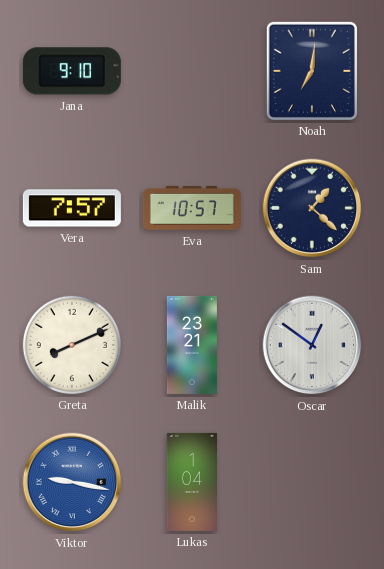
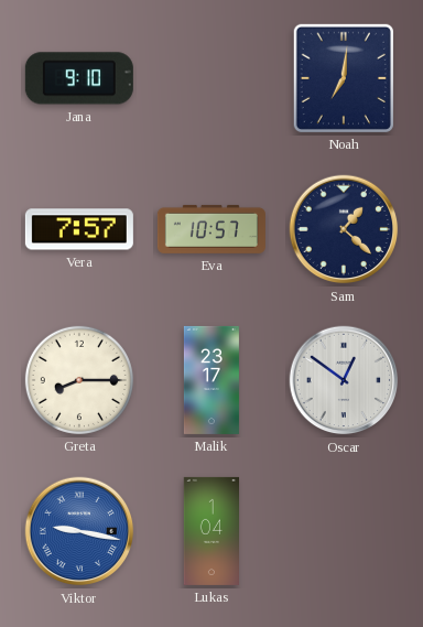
Greta: 8:11 -> 8:15
Malik: 23:21 -> 23:17
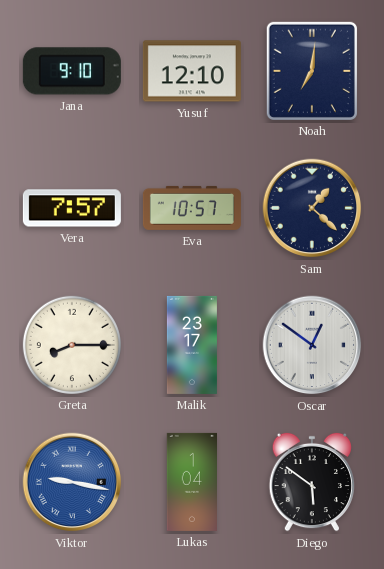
Yusuf: none -> 12:10
Diego: none -> 5:51
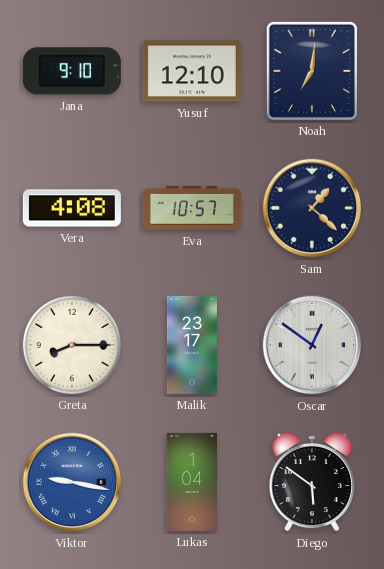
Vera: 7:57 -> 4:08
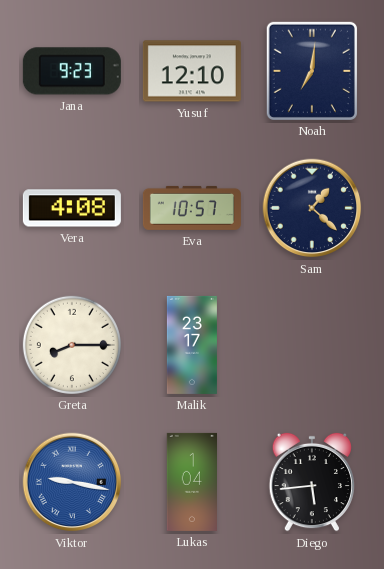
Jana: 9:10 -> 9:23
Oscar: 12:51 -> none
Diego: 5:51 -> 5:44
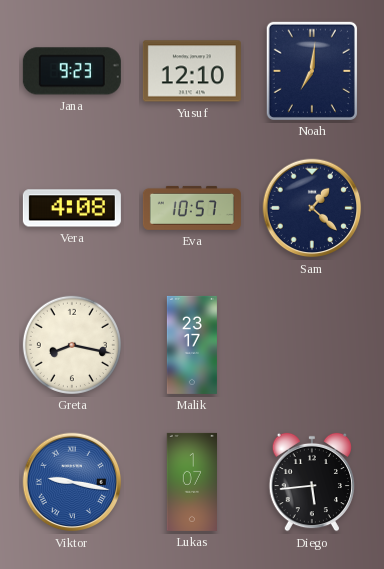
Greta: 8:15 -> 8:17
Lukas: 1:04 -> 1:07
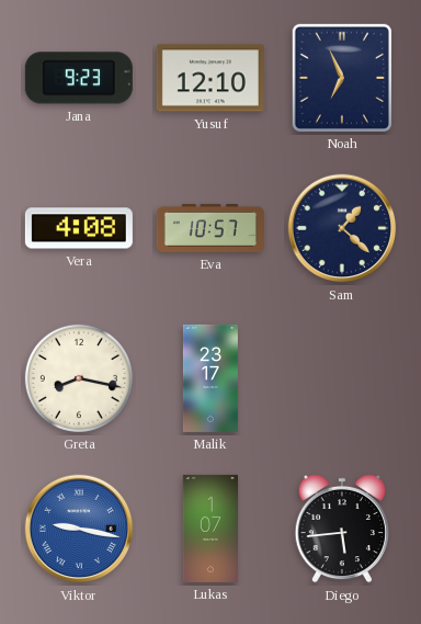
Noah: 7:01 -> 6:56
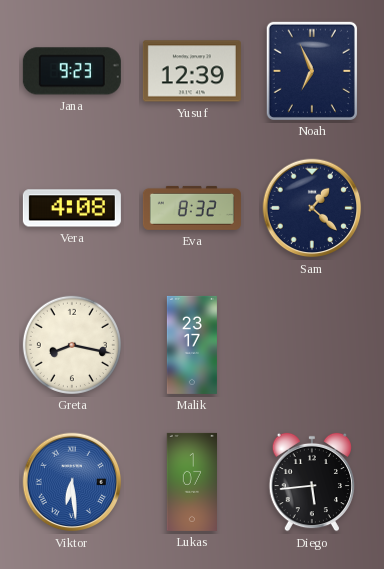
Yusuf: 12:10 -> 12:39
Eva: 10:57 -> 8:32
Viktor: 9:17 -> 6:29
